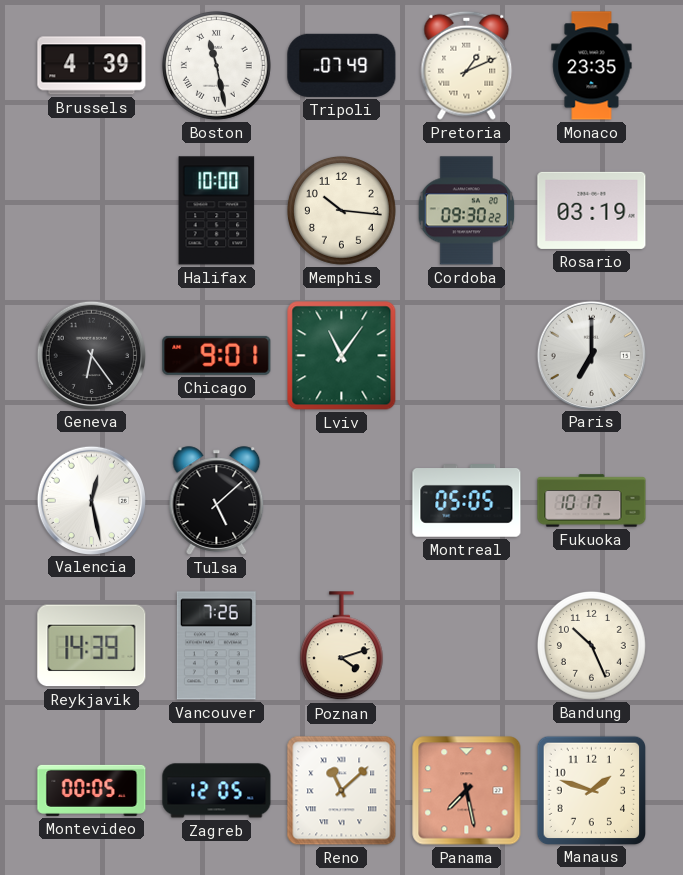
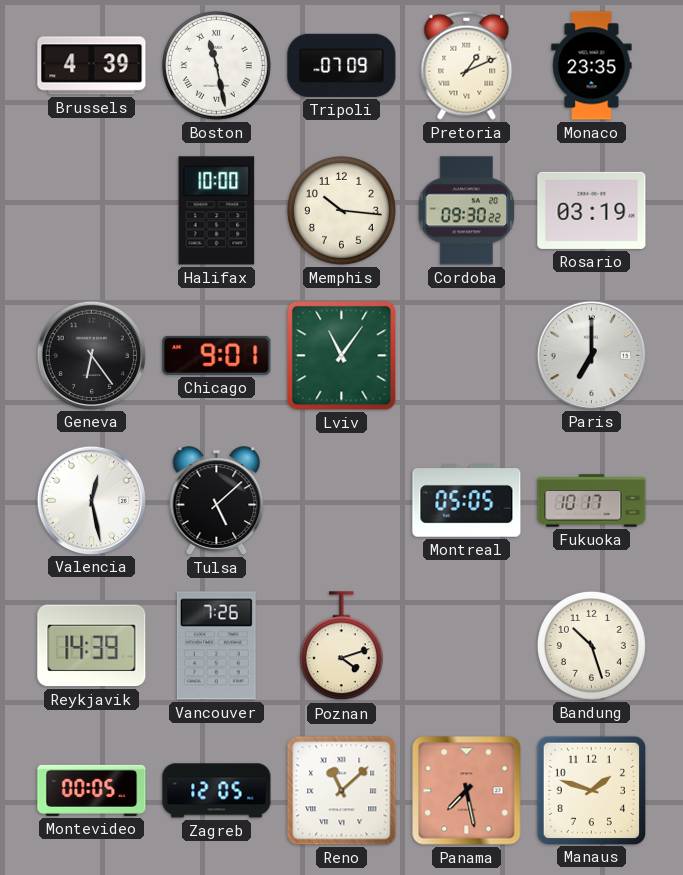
Tripoli: 07:49 -> 07:09
Bandung: 10:26 -> 10:27
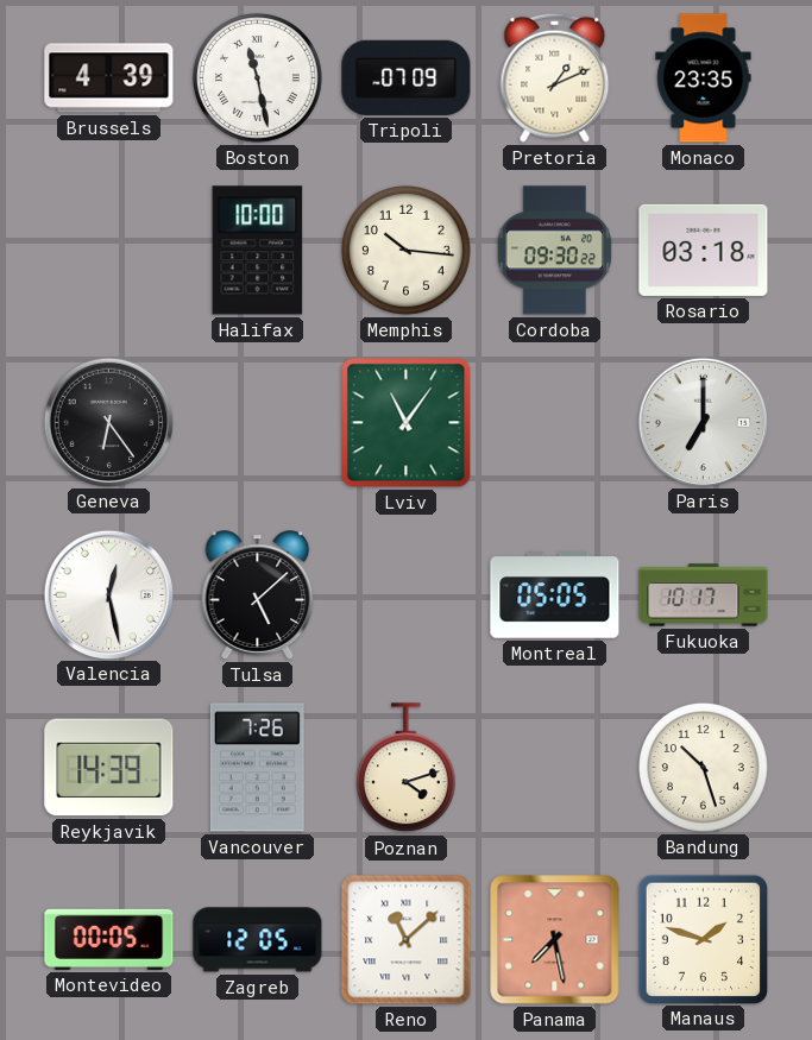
Rosario: 03:19 -> 03:18
Chicago: 9:01 -> none
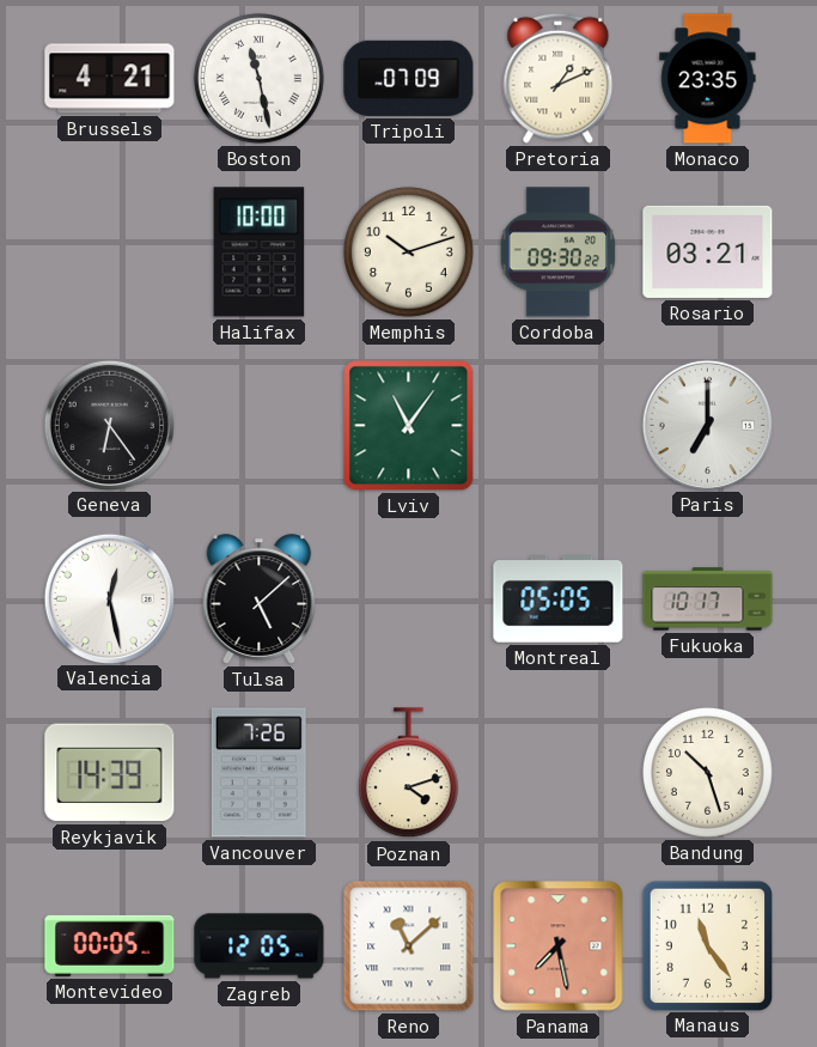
Brussels: 4:39 -> 4:21
Memphis: 10:16 -> 10:12
Rosario: 03:18 -> 03:21
Manaus: 1:48 -> 11:24
